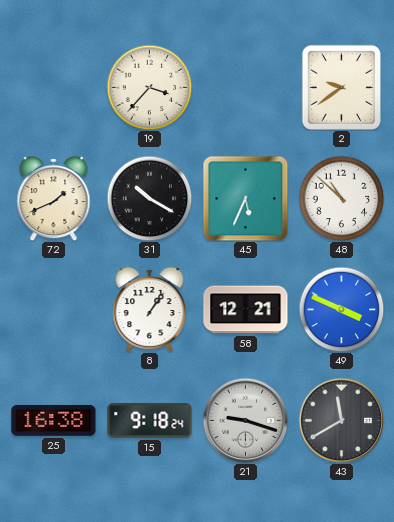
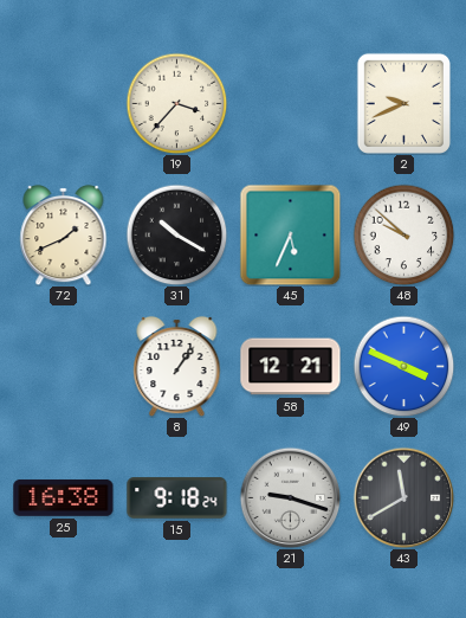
2: 9:39 -> 9:41
48: 10:52 -> 9:52
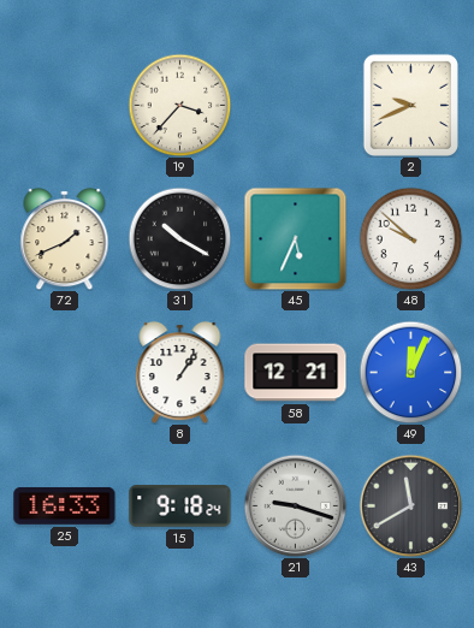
49: 3:49 -> 12:04
25: 16:38 -> 16:33
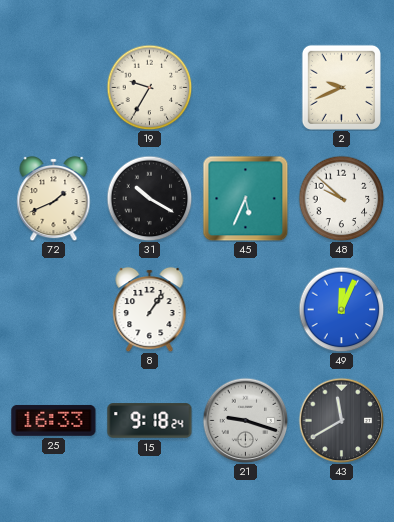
19: 3:37 -> 9:35
58: 12:21 -> none
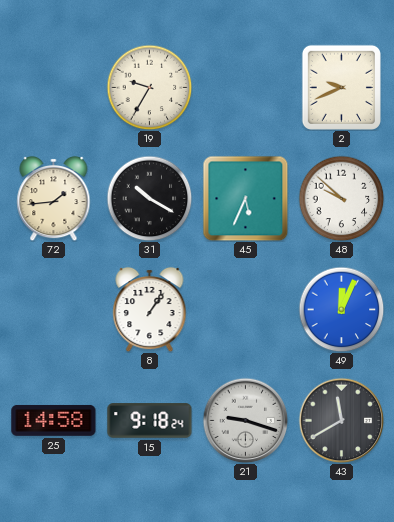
72: 1:41 -> 1:44
25: 16:33 -> 14:58
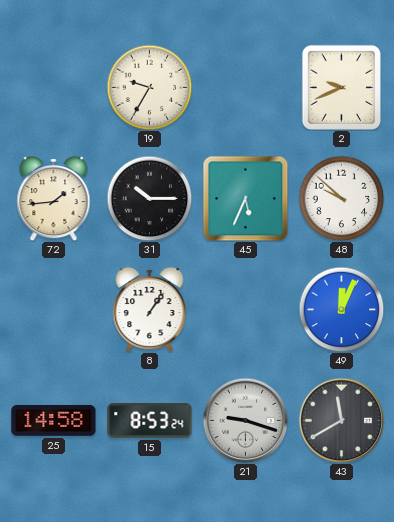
31: 10:20 -> 10:15
15: 9:18 -> 8:53
